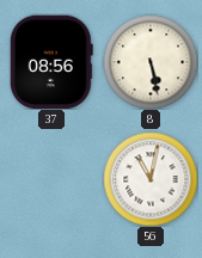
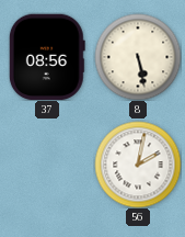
56: 11:02 -> 2:02
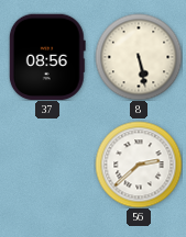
56: 2:02 -> 2:38
